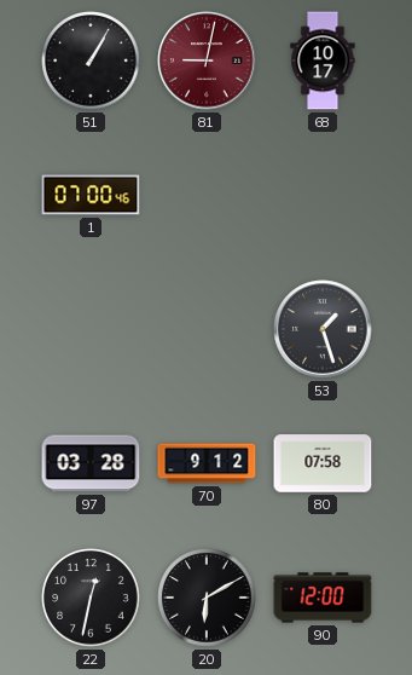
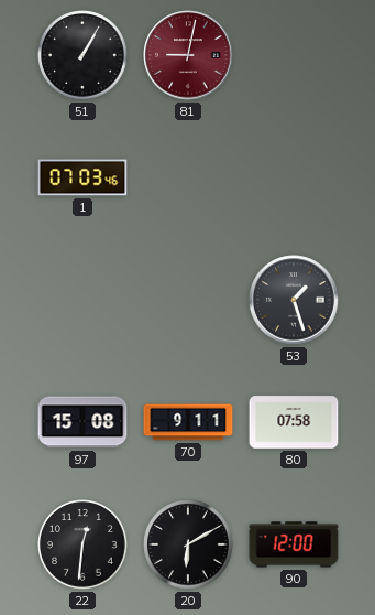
68: 10:17 -> none
1: 07:00 -> 07:03
97: 03:28 -> 15:08
70: 9:12 -> 9:11
22: 12:32 -> 12:31
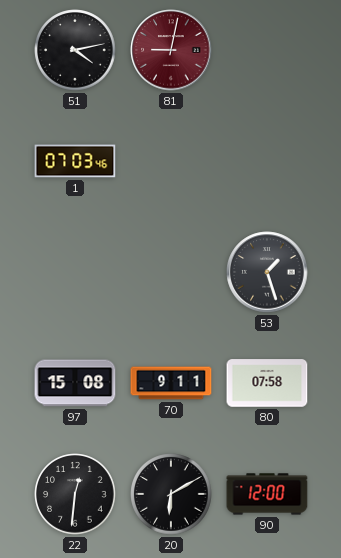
51: 1:05 -> 4:13
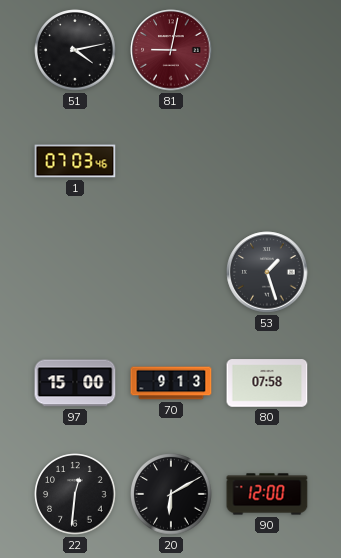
97: 15:08 -> 15:00
70: 9:11 -> 9:13
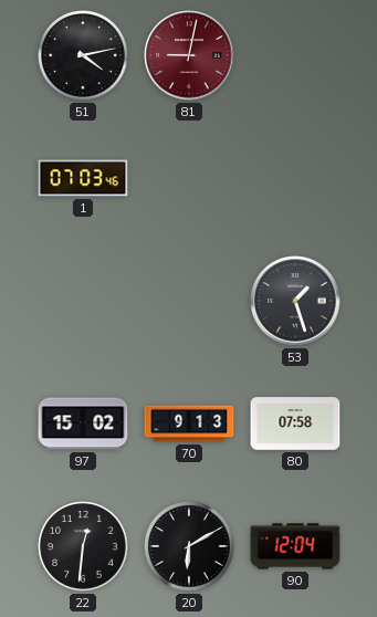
97: 15:00 -> 15:02
90: 12:00 -> 12:04
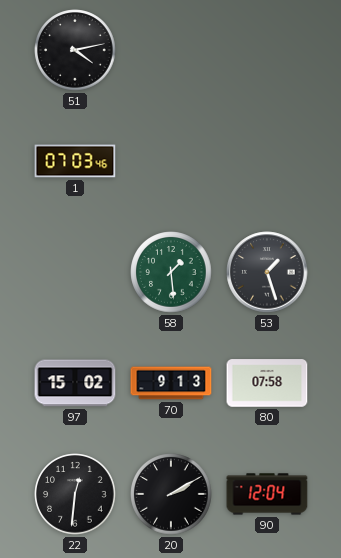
81: 9:02 -> none
58: none -> 1:29
20: 6:10 -> 2:10
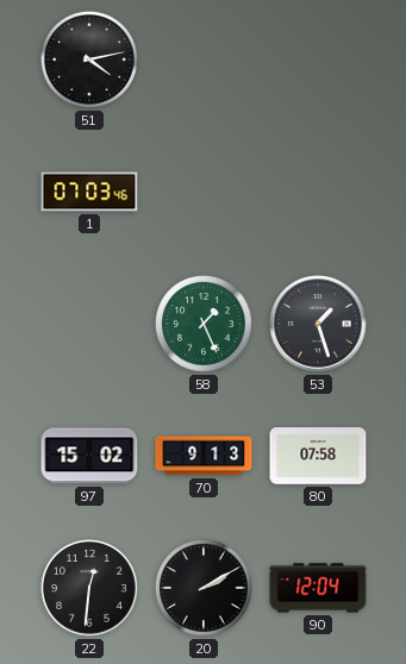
58: 1:29 -> 1:26
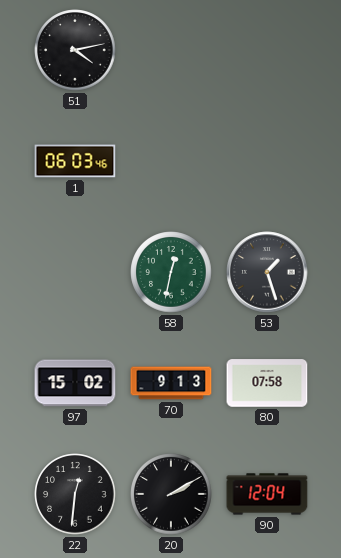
1: 07:03 -> 06:03
58: 1:26 -> 12:32
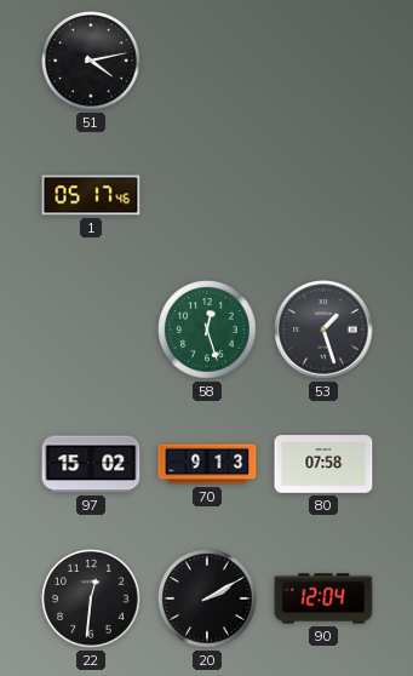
1: 06:03 -> 05:17
58: 12:32 -> 12:27
